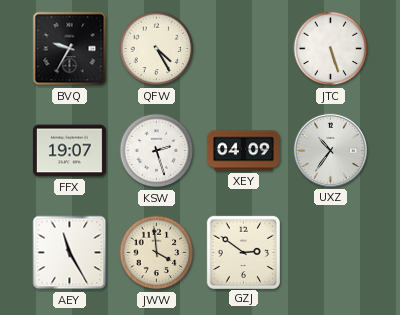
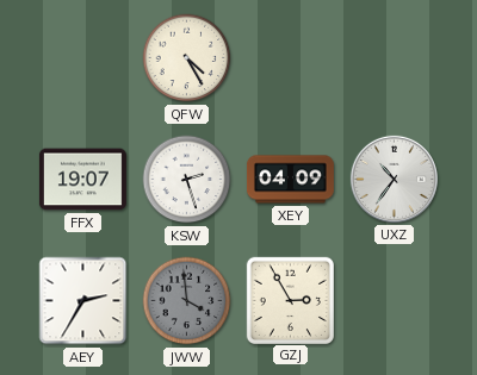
BVQ: 9:35 -> none
JTC: 5:27 -> none
AEY: 11:25 -> 2:35
JWW dial: cream -> grey
GZJ: 2:51 -> 2:55
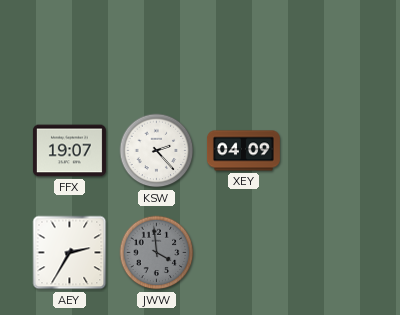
QFW: 4:25 -> none
KSW: 2:27 -> 2:23
UXZ: 10:36 -> none
GZJ: 2:55 -> none
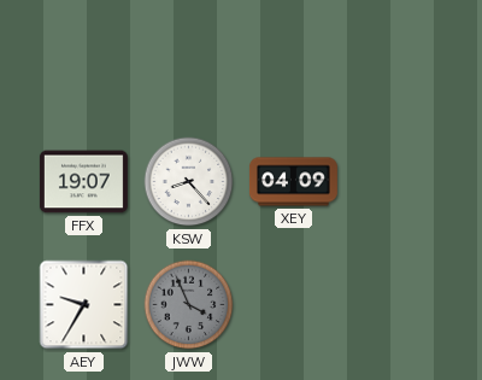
KSW: 2:23 -> 8:23
AEY: 2:35 -> 9:35
JWW: 3:59 -> 3:56
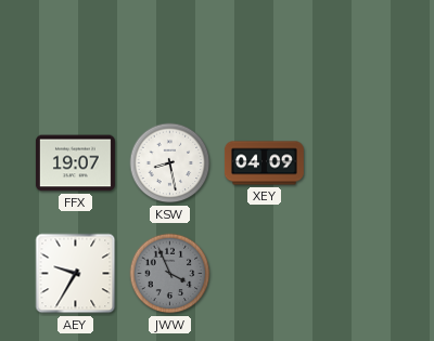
KSW: 8:23 -> 8:28
